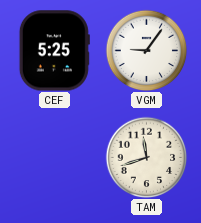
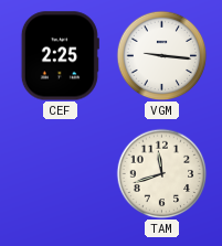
CEF: 5:25 -> 2:25
VGM: 9:06 -> 9:16
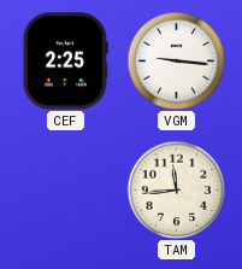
TAM: 11:42 -> 11:44
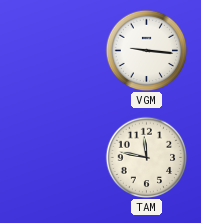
CEF: 2:25 -> none
TAM: 11:44 -> 11:47
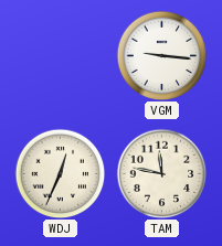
WDJ: none -> 12:34
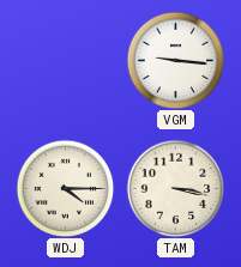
WDJ: 12:34 -> 4:15
TAM: 11:47 -> 3:17
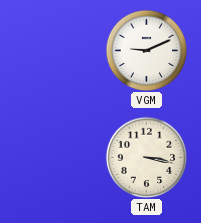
VGM: 9:16 -> 9:11
WDJ: 4:15 -> none
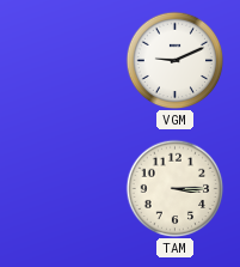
TAM: 3:17 -> 3:15
